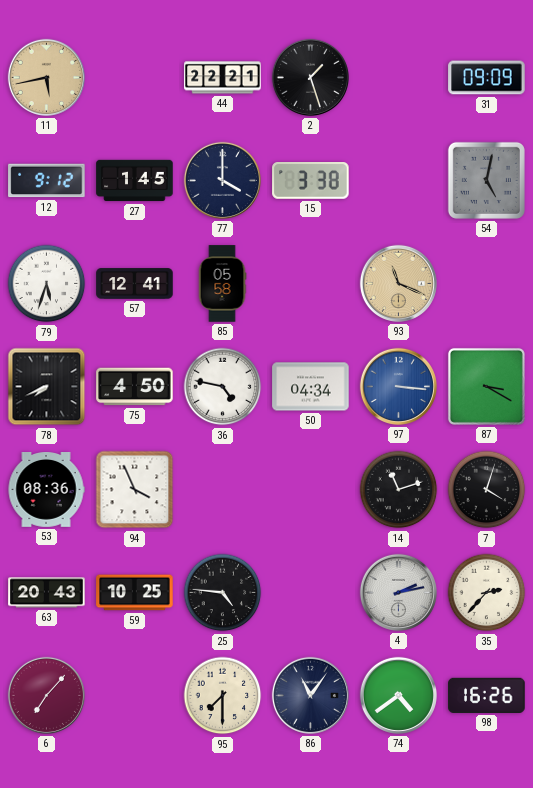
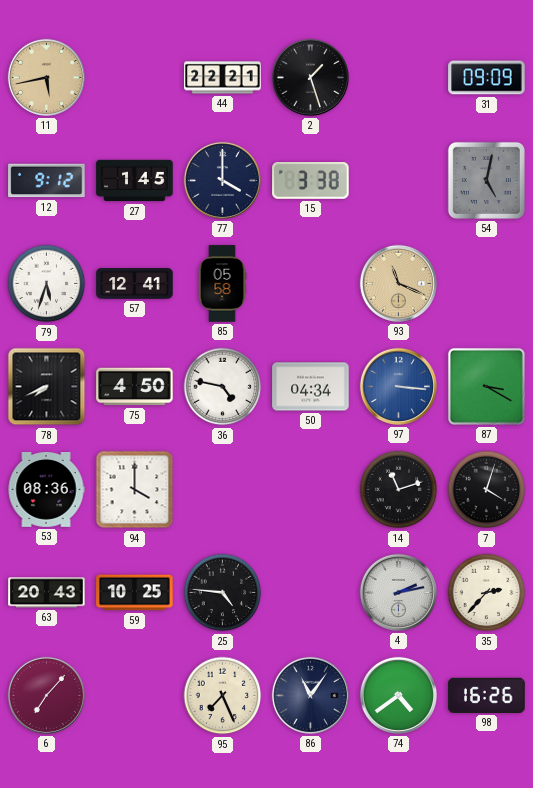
94: 3:56 -> 4:00
95: 7:30 -> 7:26
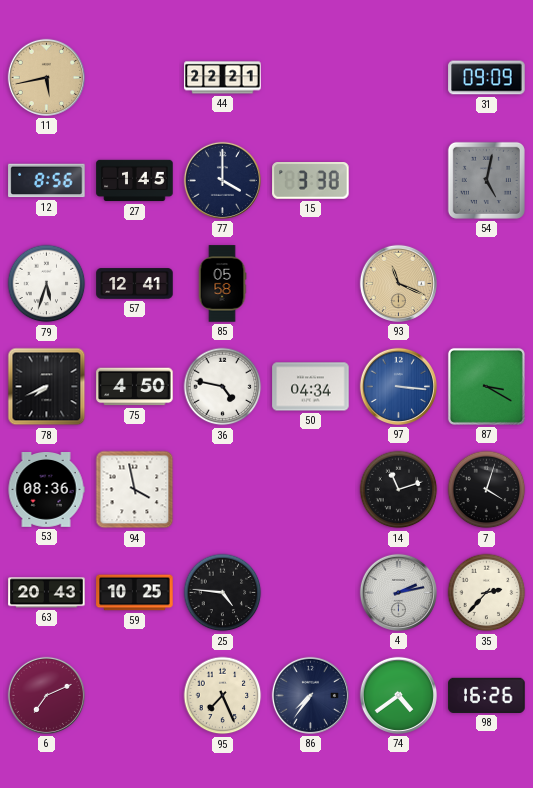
2: 1:27 -> none
12: 9:12 -> 8:56
94: 4:00 -> 3:58
6: 7:07 -> 7:11
86: 11:06 -> 7:36
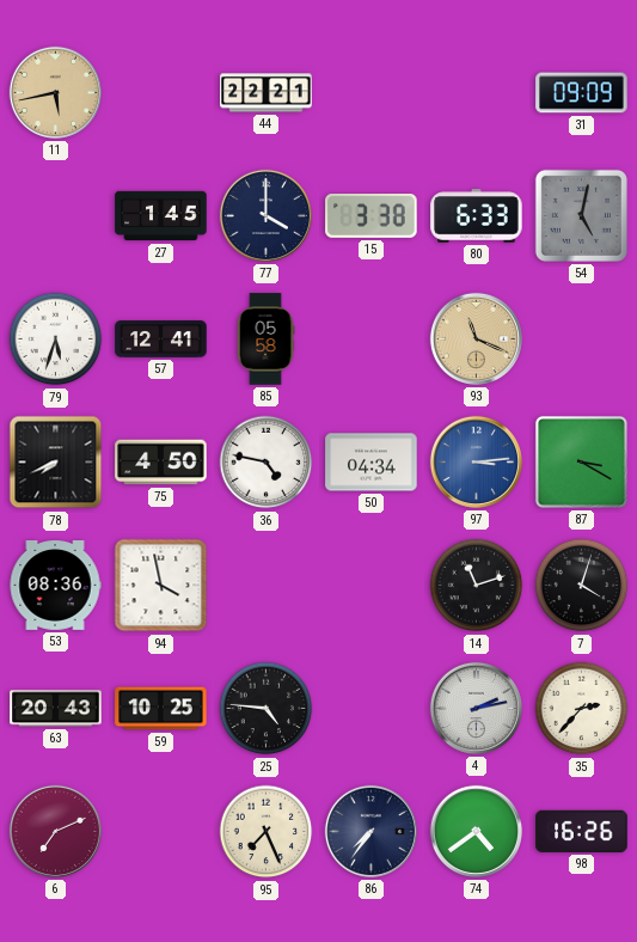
12: 8:56 -> none
80: none -> 6:33
97: 3:16 -> 3:14
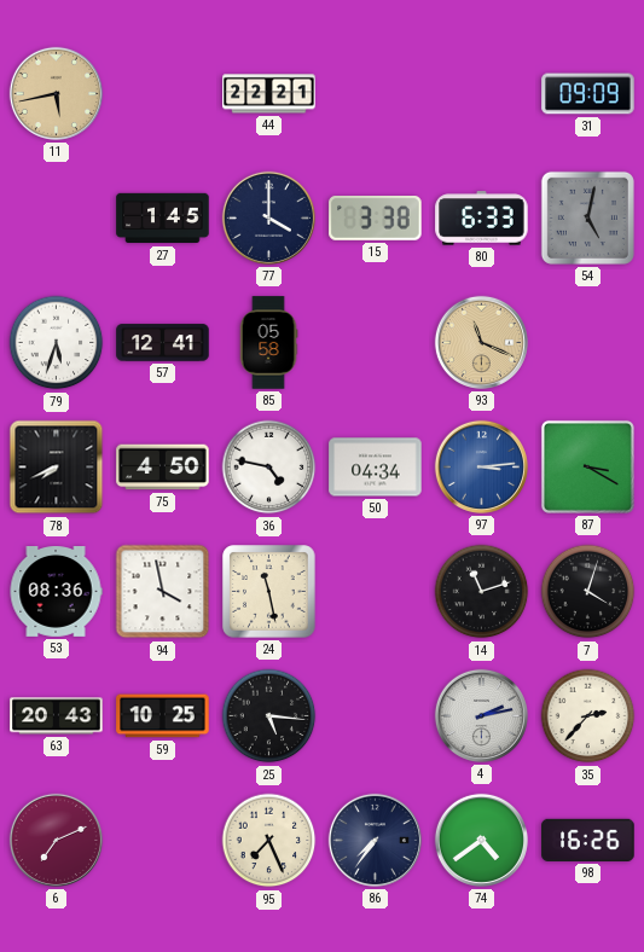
24: none -> 11:28
25: 4:46 -> 5:16
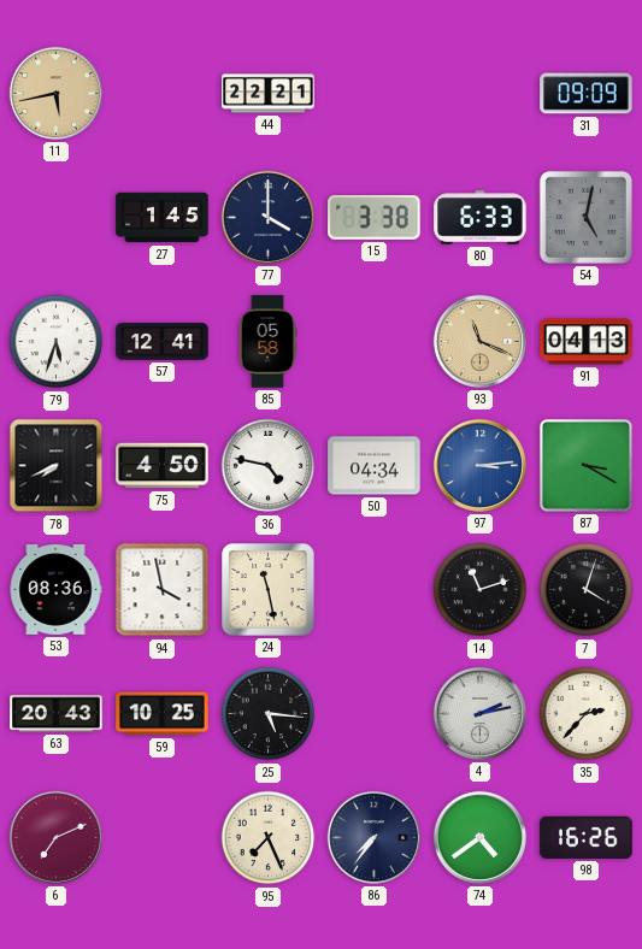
91: none -> 04:13
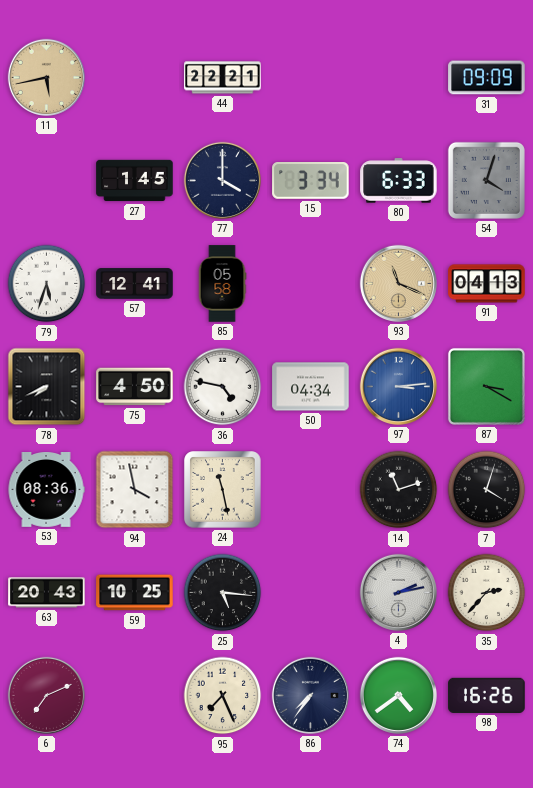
15: 3:38 -> 3:34
54: 5:02 -> 4:03
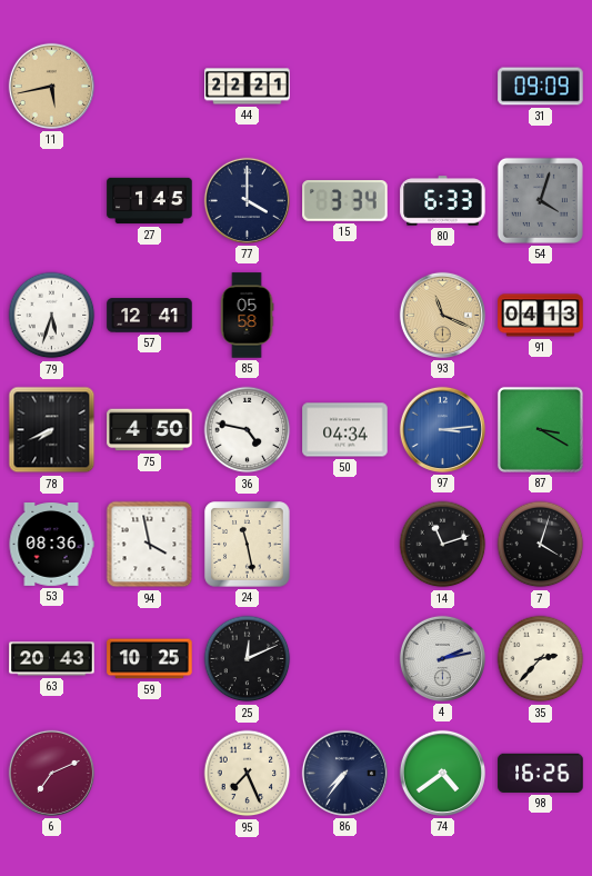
25: 5:16 -> 12:11
